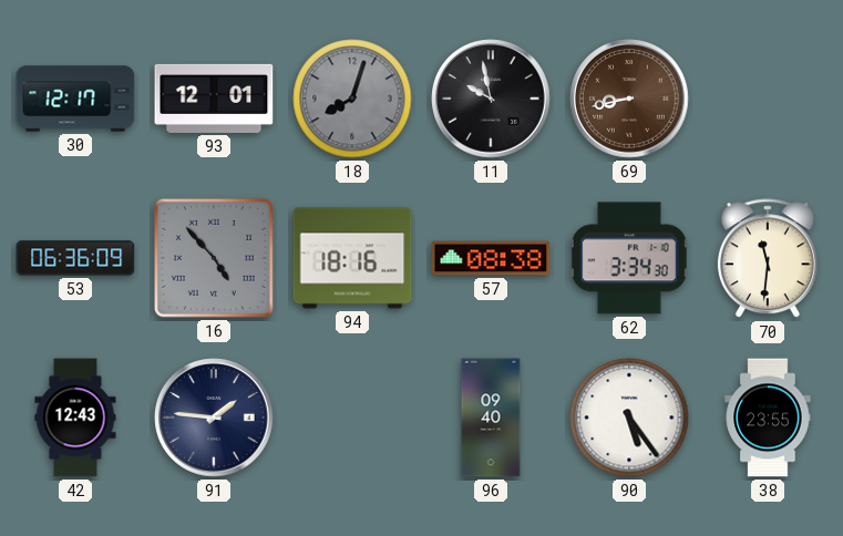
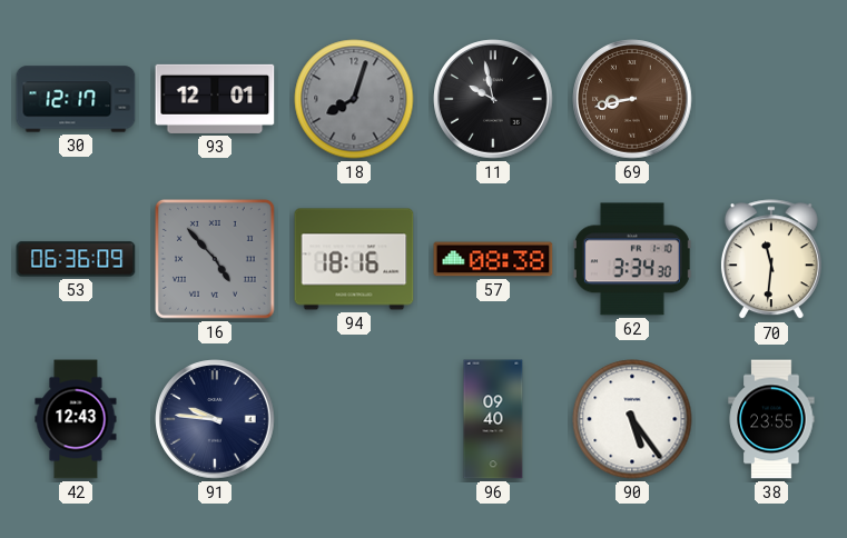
91: 1:46 -> 9:46
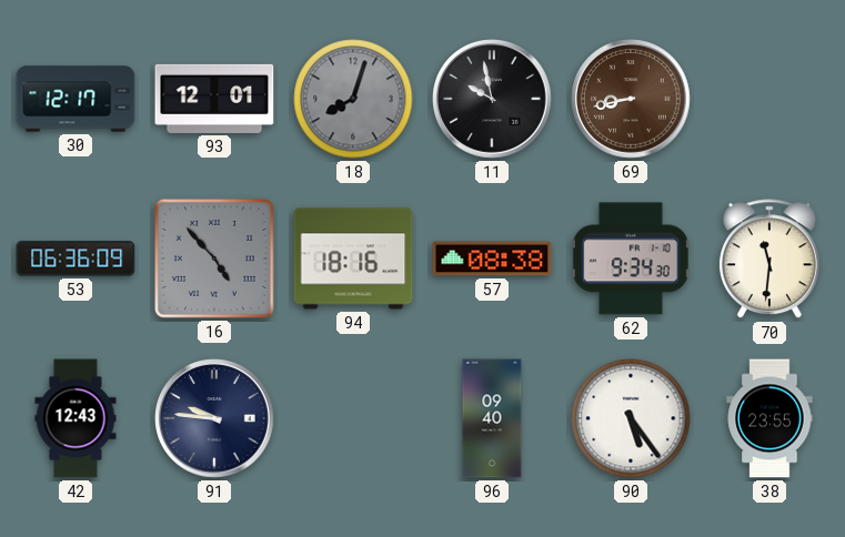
62: 3:34 -> 9:34
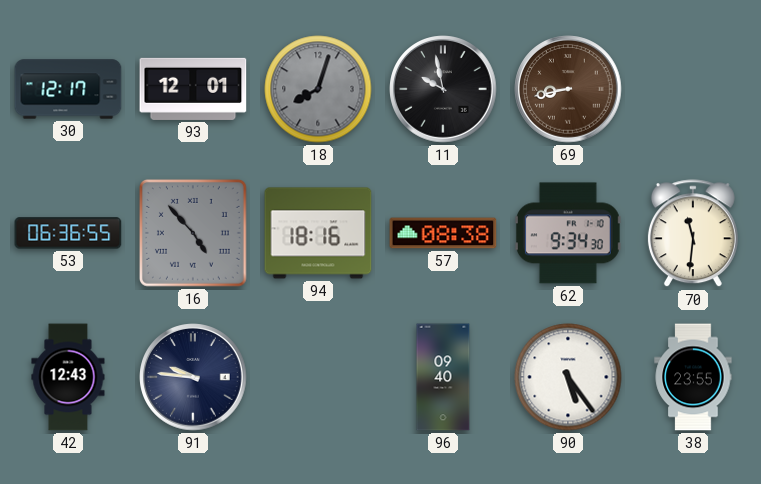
53: 06:36:09 -> 06:36:55
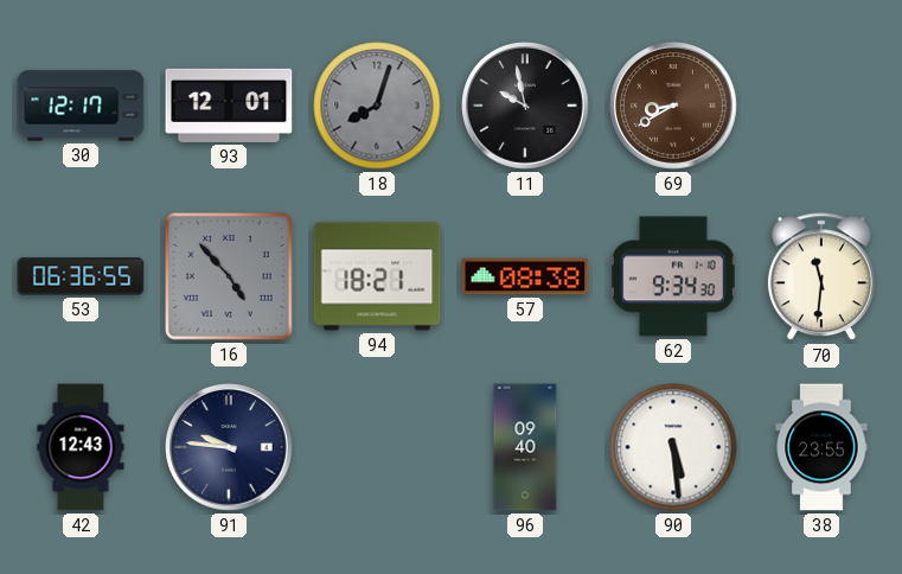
69: 8:43 -> 8:40
94: 18:16 -> 18:21
90: 5:24 -> 5:29
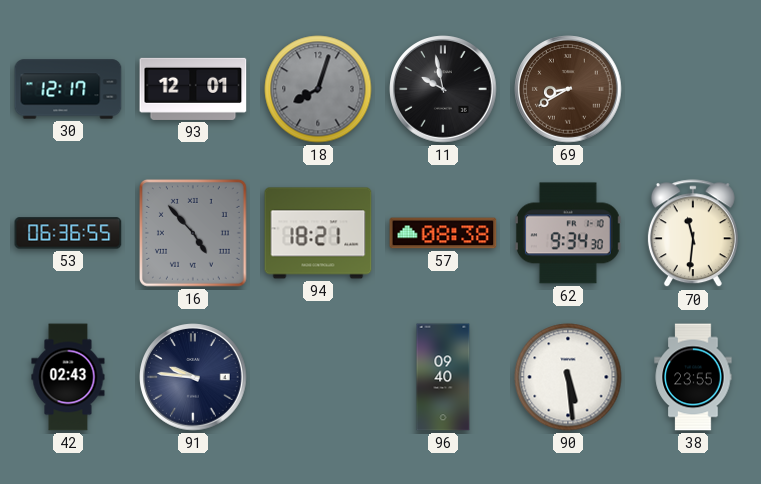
42: 12:43 -> 02:43
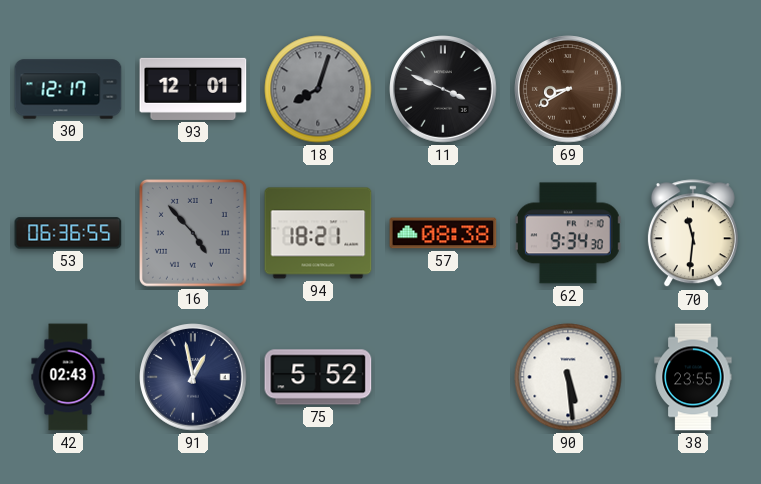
11: 9:58 -> 3:49
91: 9:46 -> 12:58
75: none -> 5:52
96: 09:40 -> none
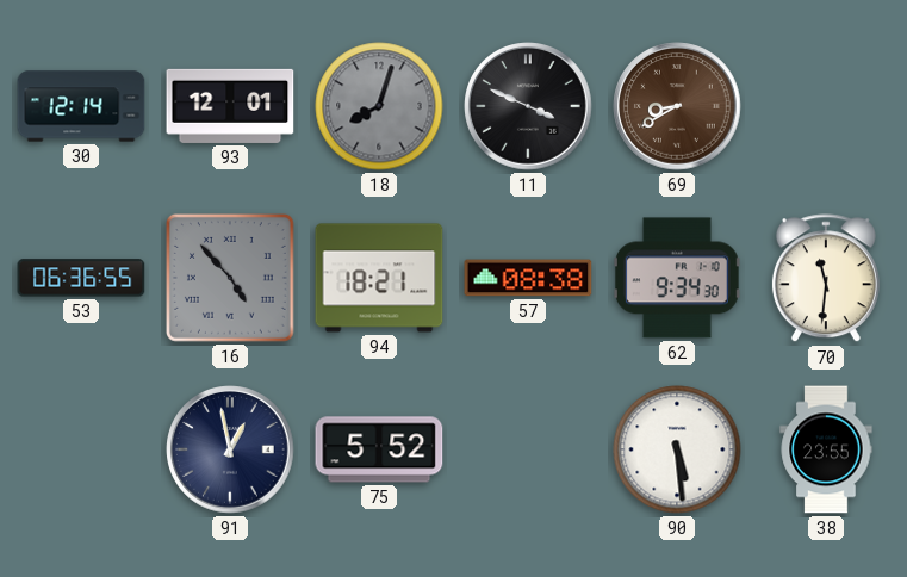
30: 12:17 -> 12:14
42: 02:43 -> none
